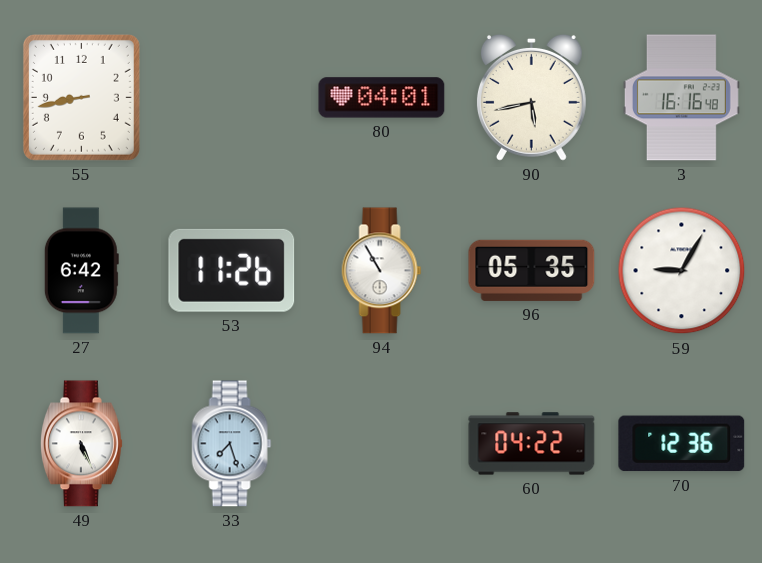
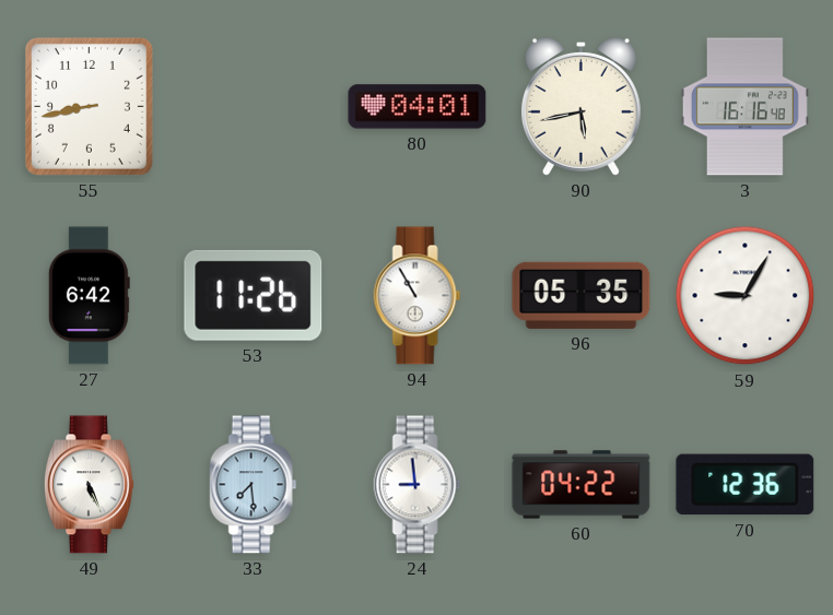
33: 7:27 -> 7:29
24: none -> 8:59
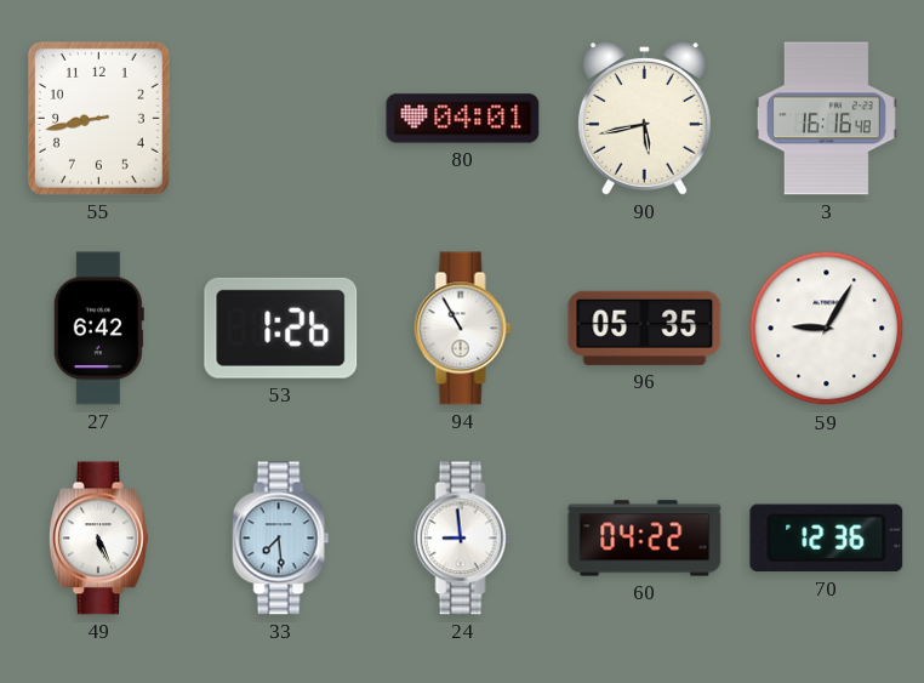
53: 11:26 -> 1:26
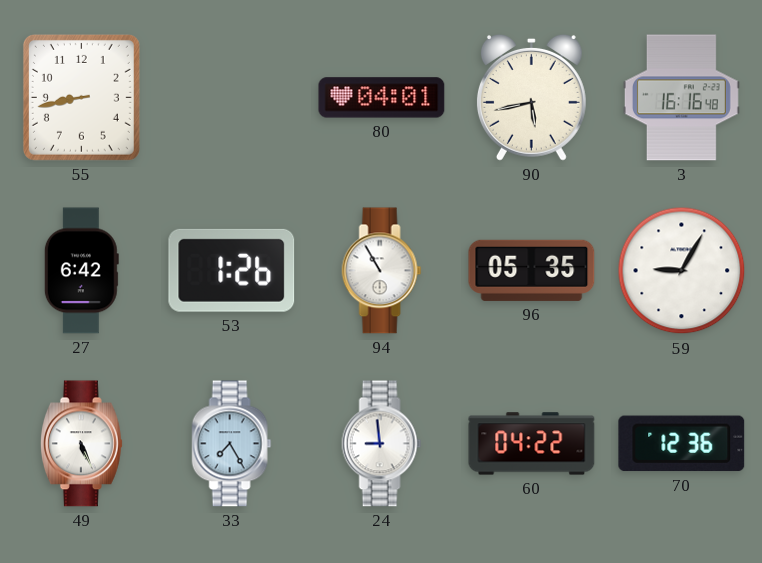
33: 7:29 -> 7:25
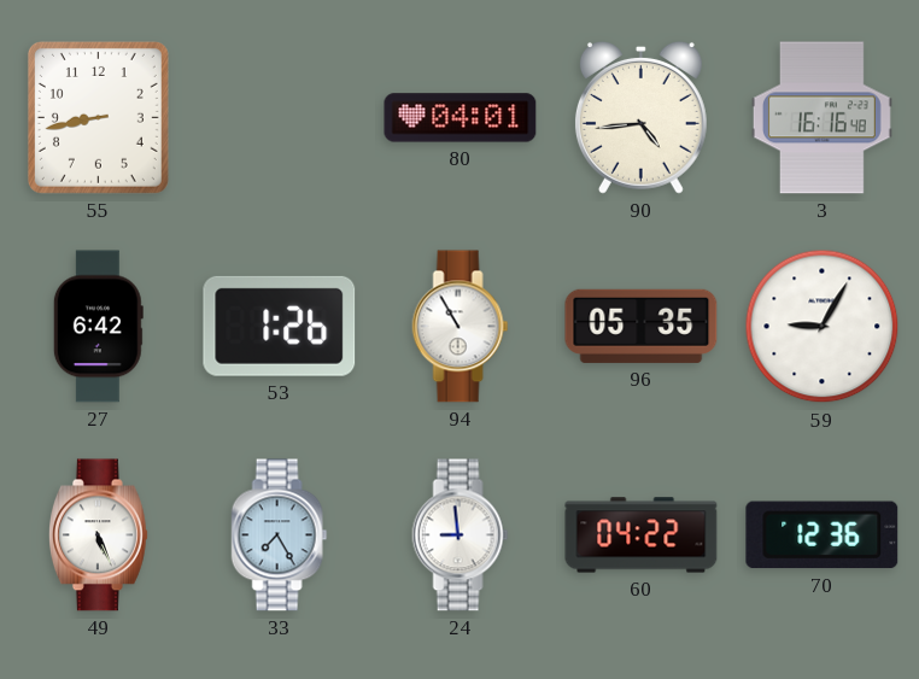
90: 5:43 -> 4:44
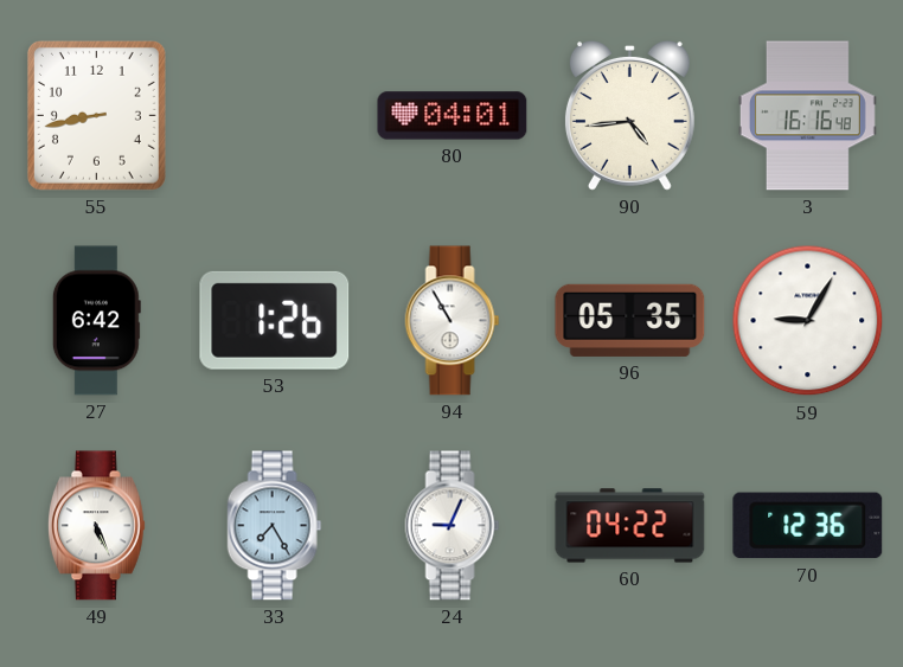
24: 8:59 -> 9:04
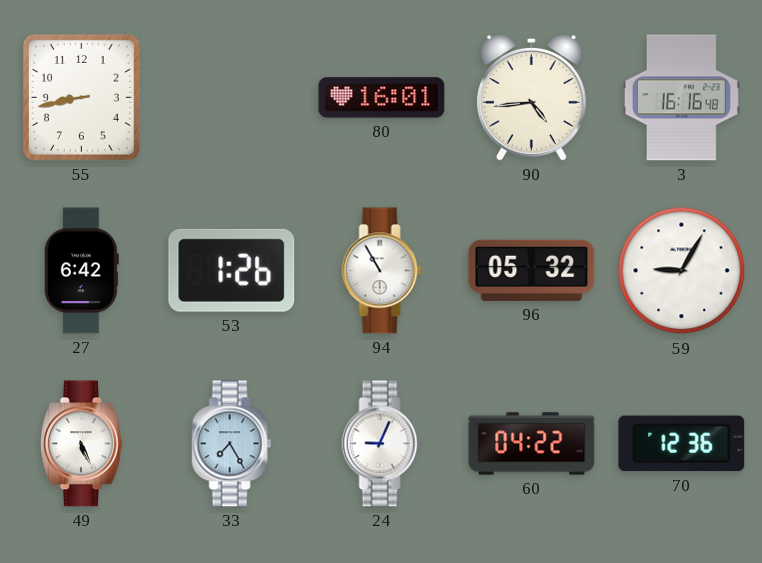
80: 04:01 -> 16:01
96: 05:35 -> 05:32
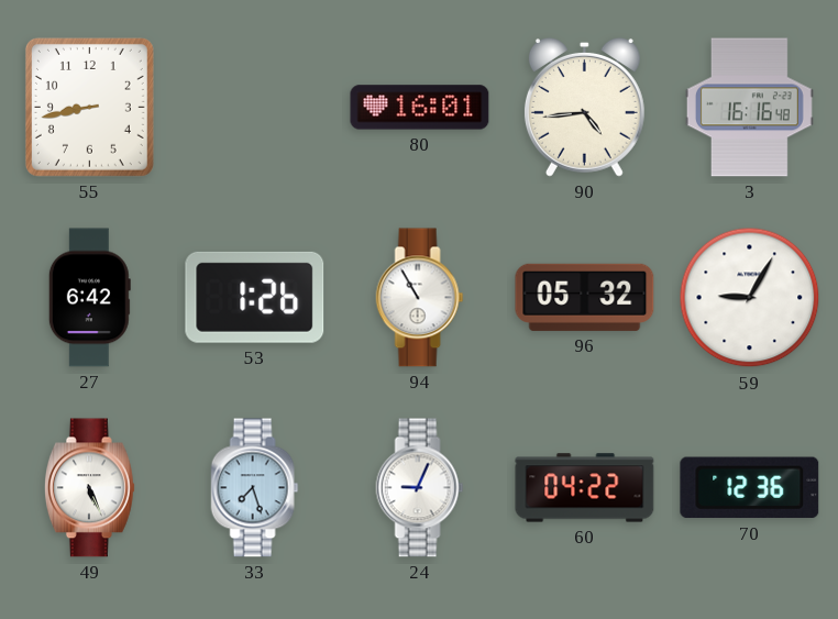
33: 7:25 -> 7:27
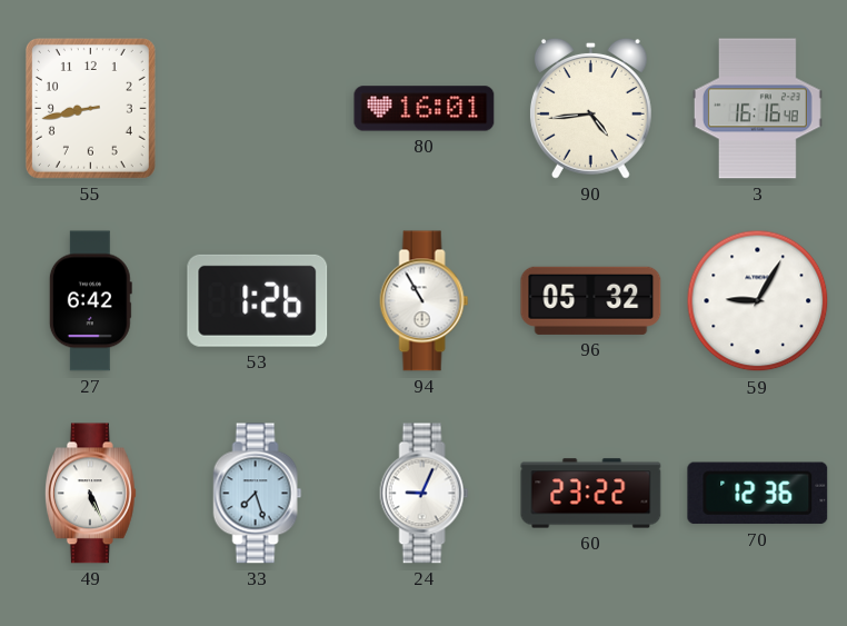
60: 04:22 -> 23:22
